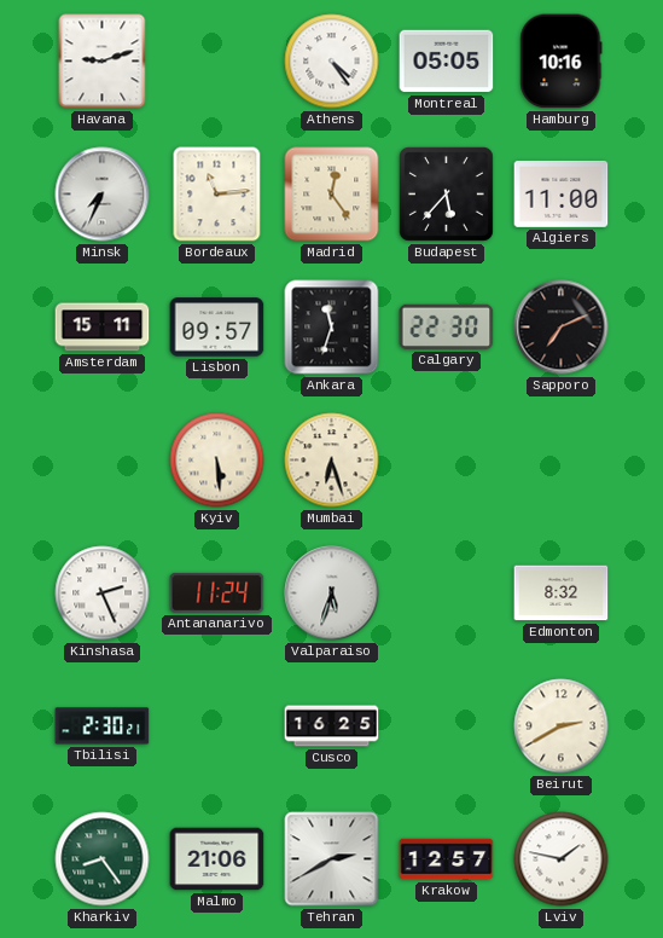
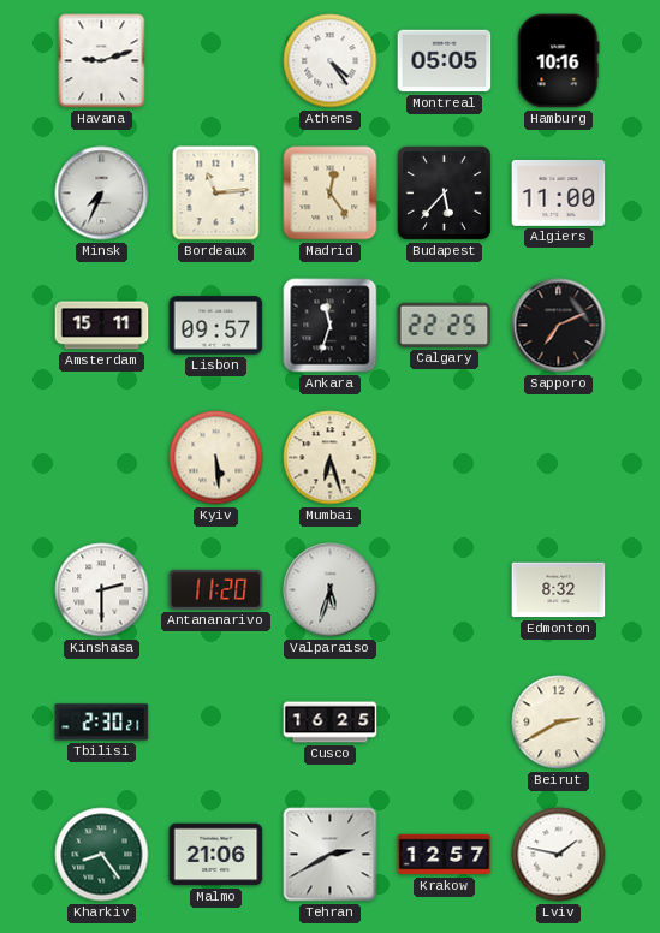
Calgary: 22:30 -> 22:25
Kinshasa: 2:26 -> 2:30
Antananarivo: 11:24 -> 11:20
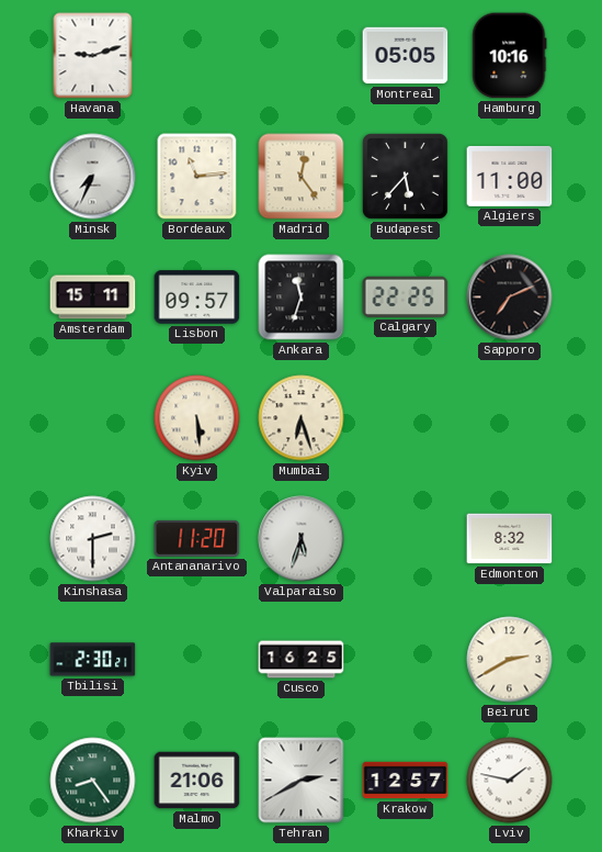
Athens: 4:24 -> none
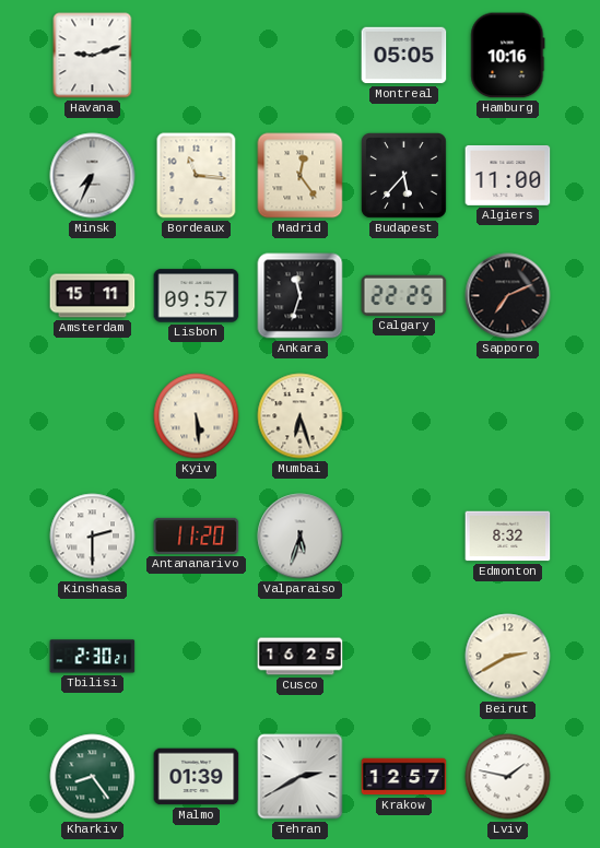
Bordeaux: 11:14 -> 11:16
Malmo: 21:06 -> 01:39
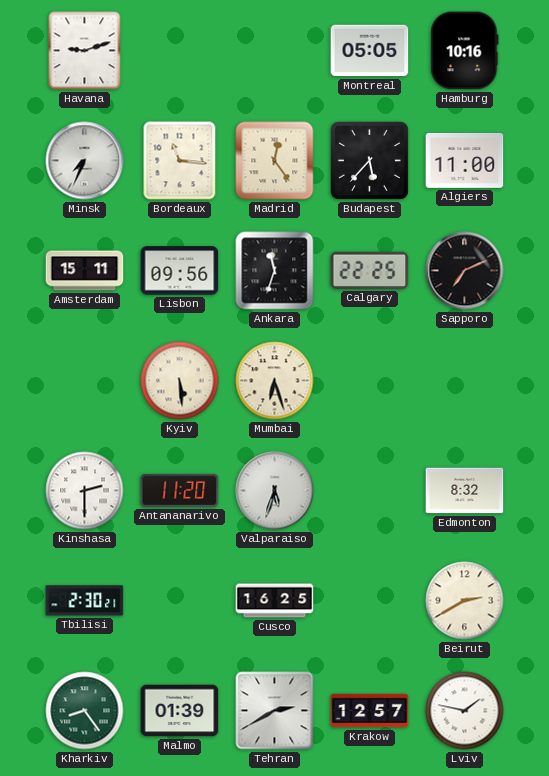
Lisbon: 09:57 -> 09:56
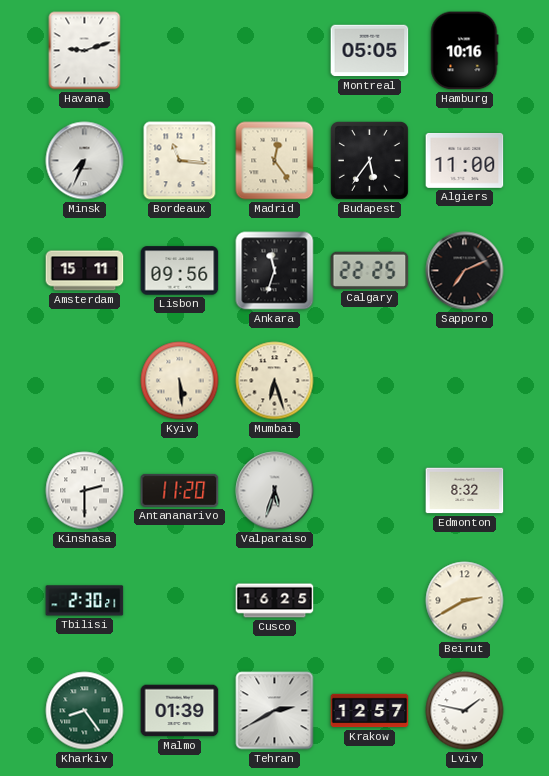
Budapest: 5:37 -> 5:36
